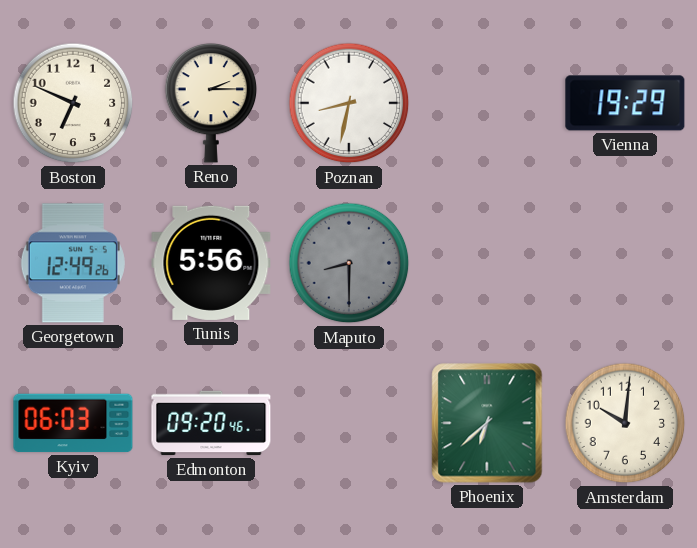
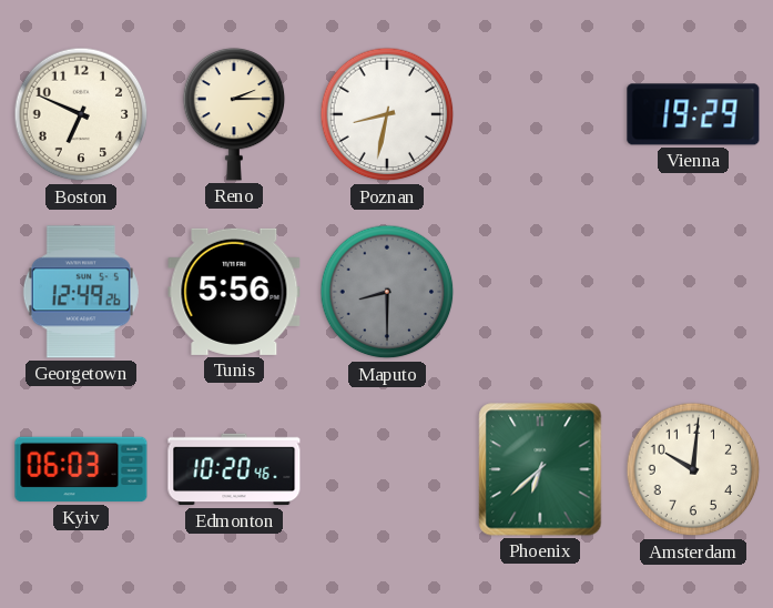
Edmonton: 09:20 -> 10:20
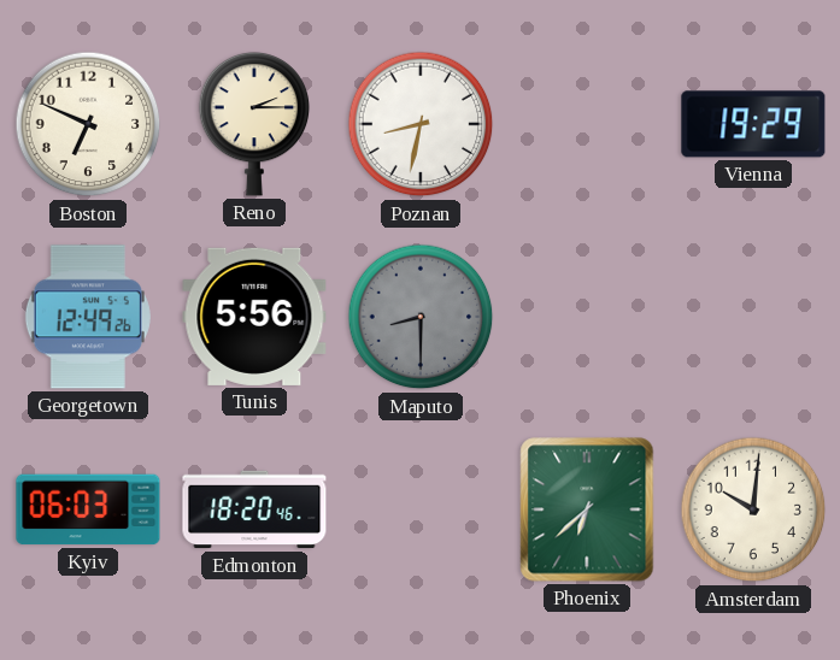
Edmonton: 10:20 -> 18:20
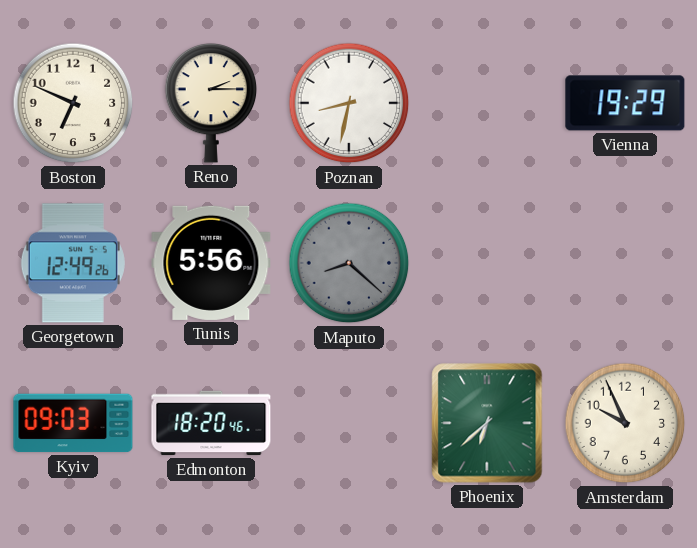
Maputo: 8:30 -> 8:22
Kyiv: 06:03 -> 09:03
Amsterdam: 10:01 -> 9:56
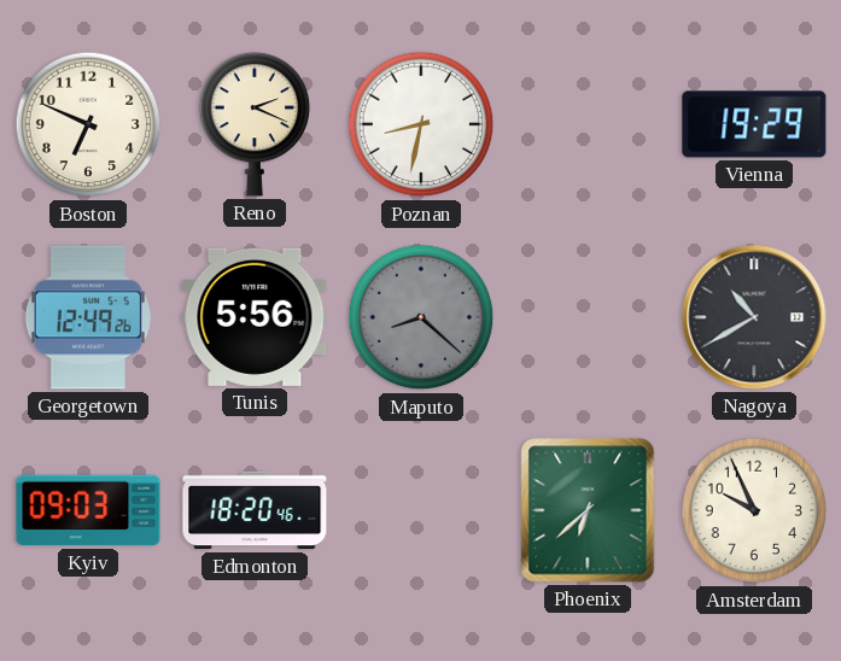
Reno: 2:15 -> 2:19
Nagoya: none -> 10:40
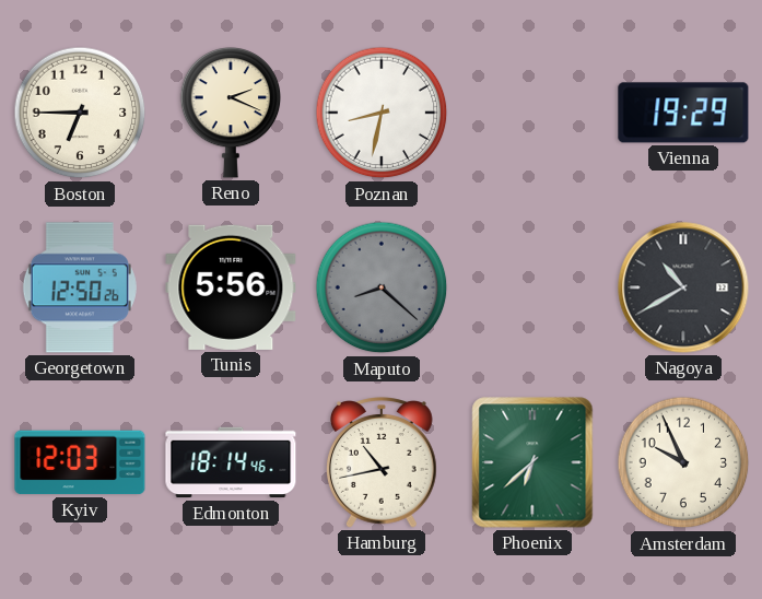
Boston: 6:49 -> 6:45
Georgetown: 12:49 -> 12:50
Kyiv: 09:03 -> 12:03
Edmonton: 18:20 -> 18:14
Hamburg: none -> 10:43
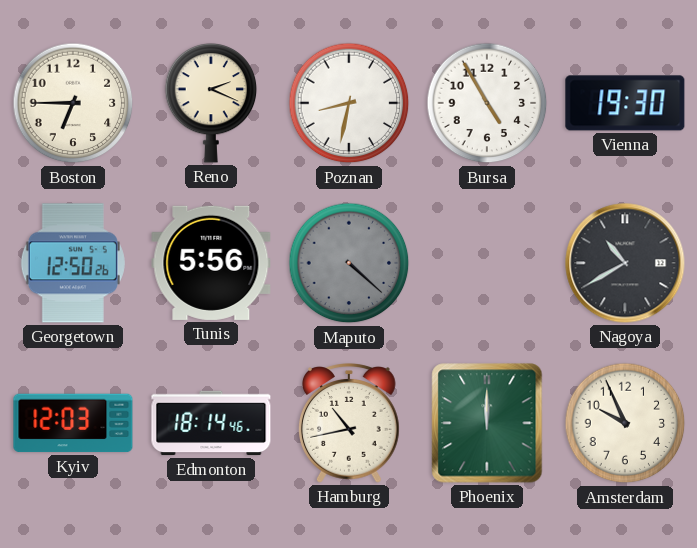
Bursa: none -> 4:55
Vienna: 19:29 -> 19:30
Maputo: 8:22 -> 4:22
Phoenix: 6:38 -> 12:00
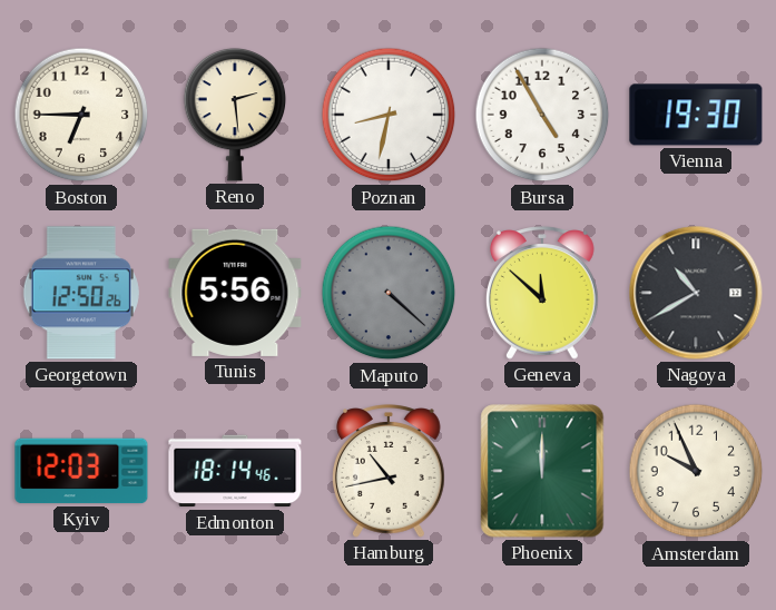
Reno: 2:19 -> 2:29
Geneva: none -> 11:52
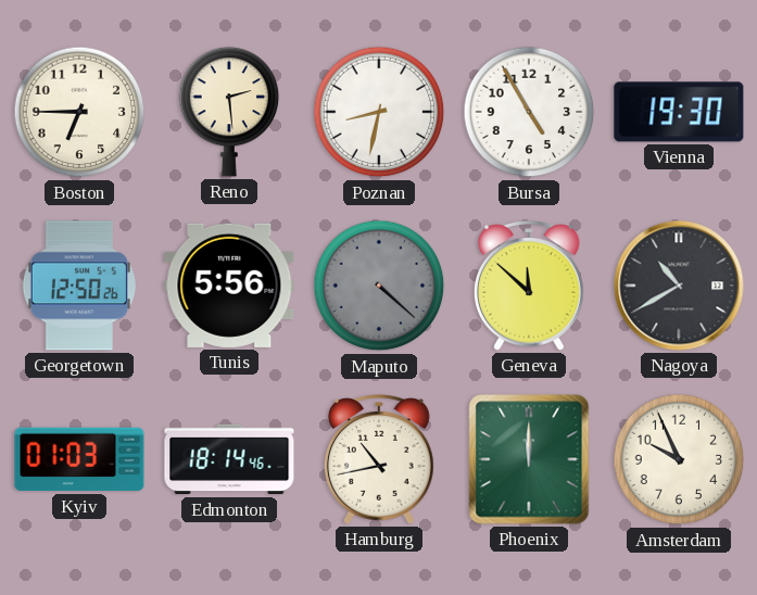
Kyiv: 12:03 -> 01:03
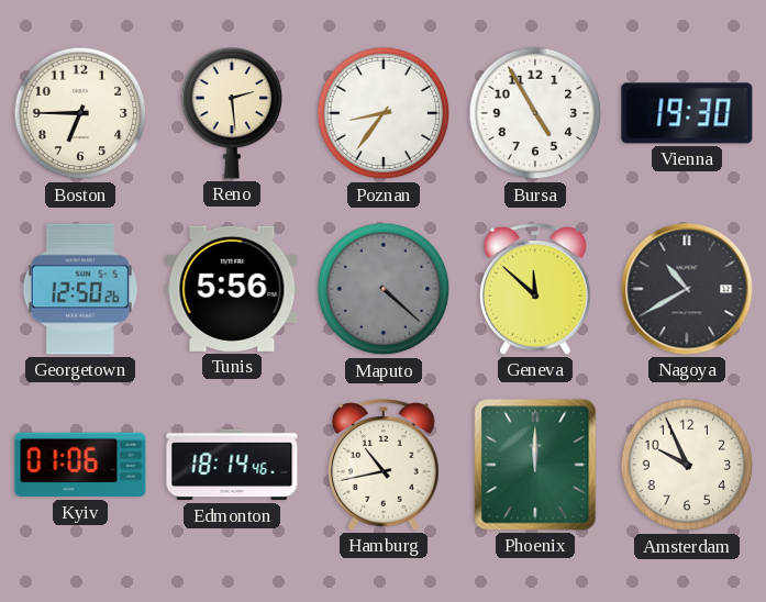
Poznan: 8:32 -> 8:36
Kyiv: 01:03 -> 01:06
